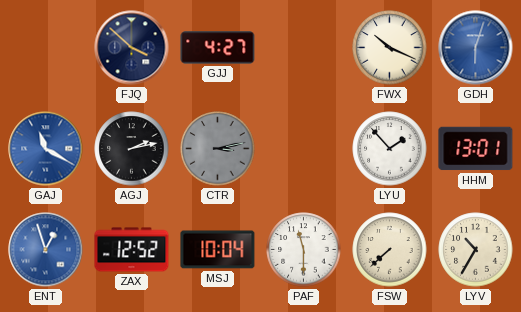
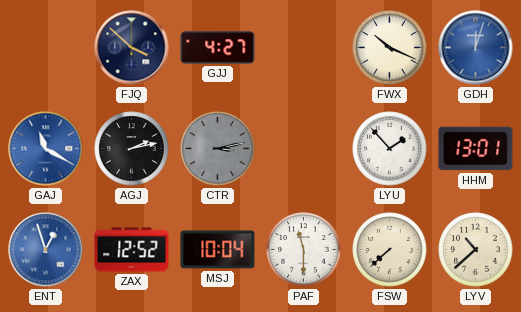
GDH: 6:03 -> 12:03
LYV: 10:35 -> 10:38
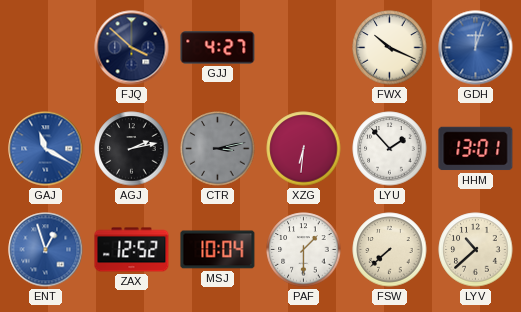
XZG: none -> 6:31
PAF: 11:30 -> 1:30
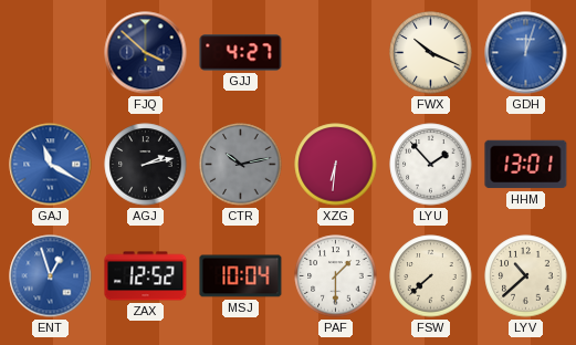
CTR: 3:13 -> 10:13
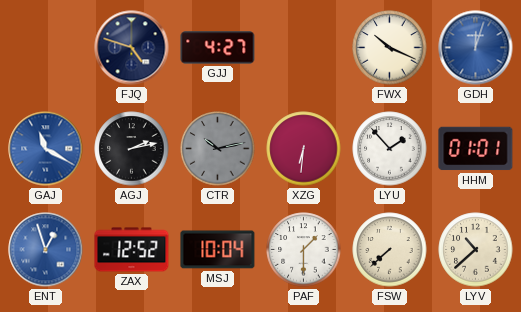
FJQ: 3:52 -> 4:48
HHM: 13:01 -> 01:01
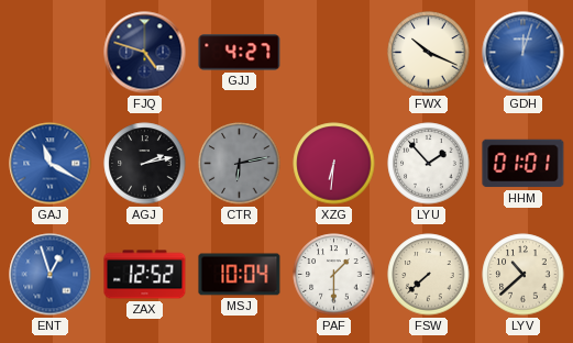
CTR: 10:13 -> 6:13
